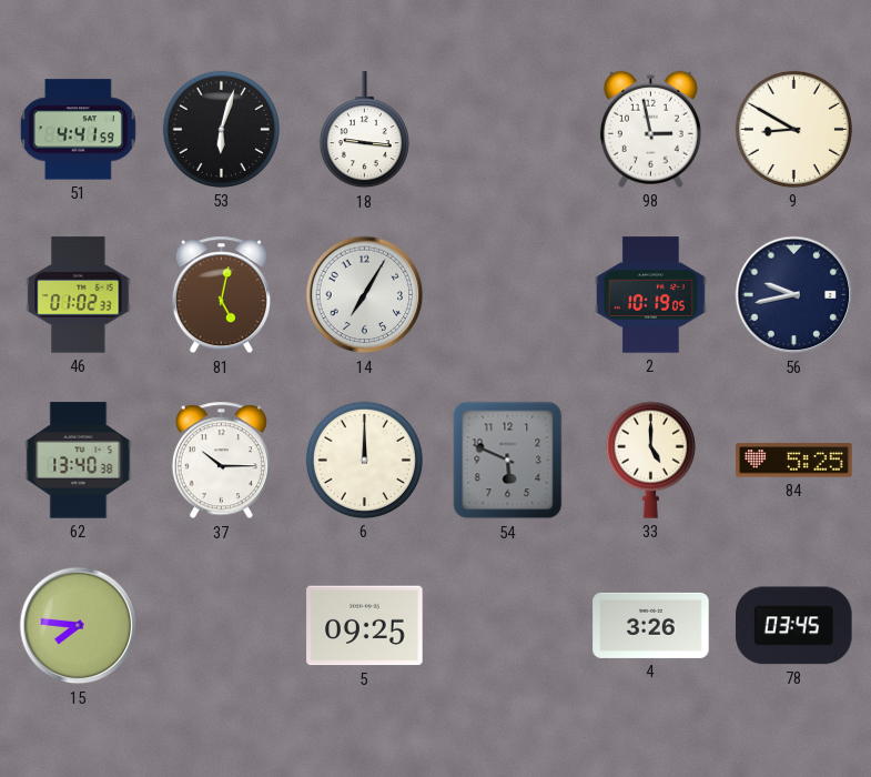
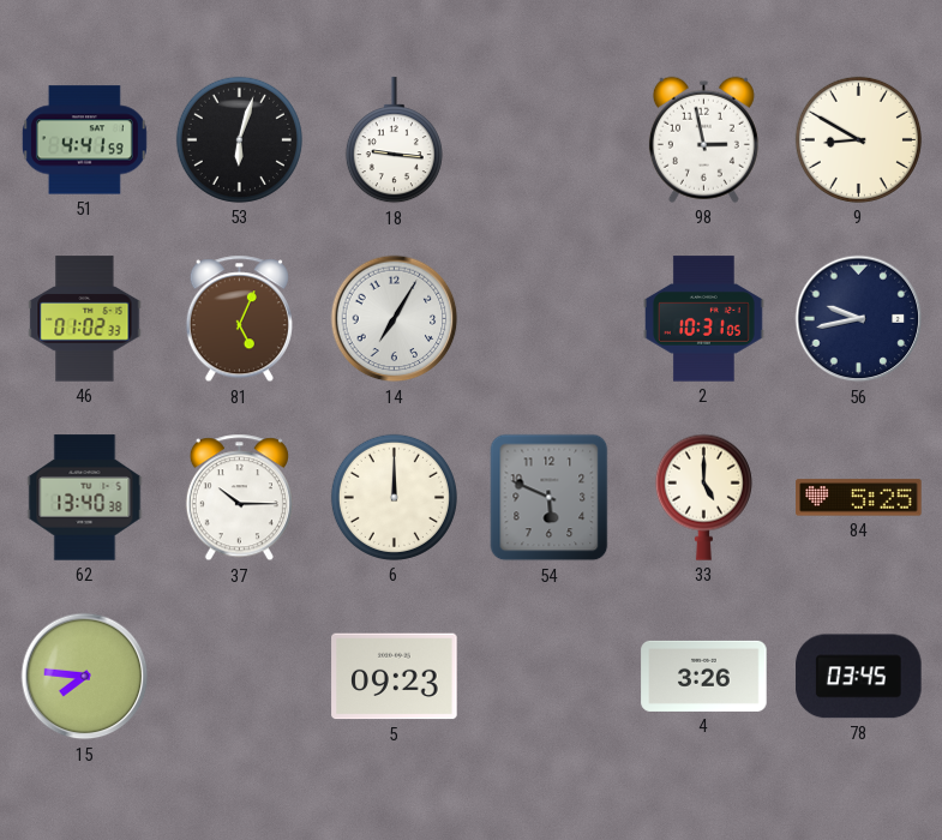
81: 5:02 -> 5:04
2: 10:19 -> 10:31
5: 09:25 -> 09:23
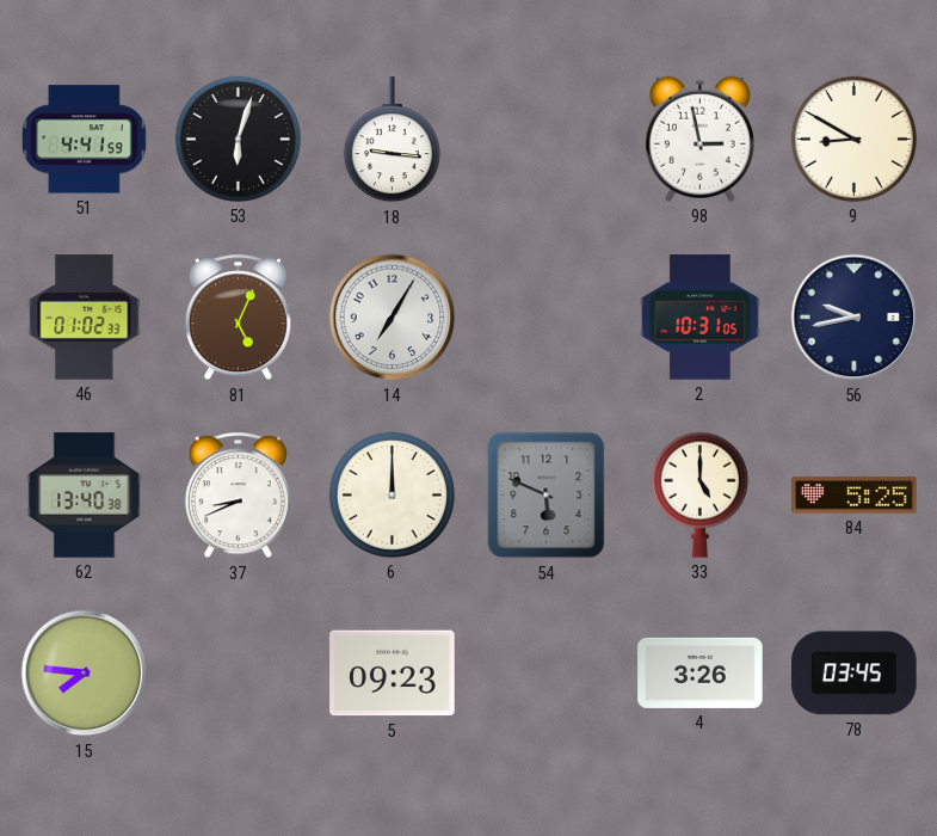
37: 10:15 -> 8:41
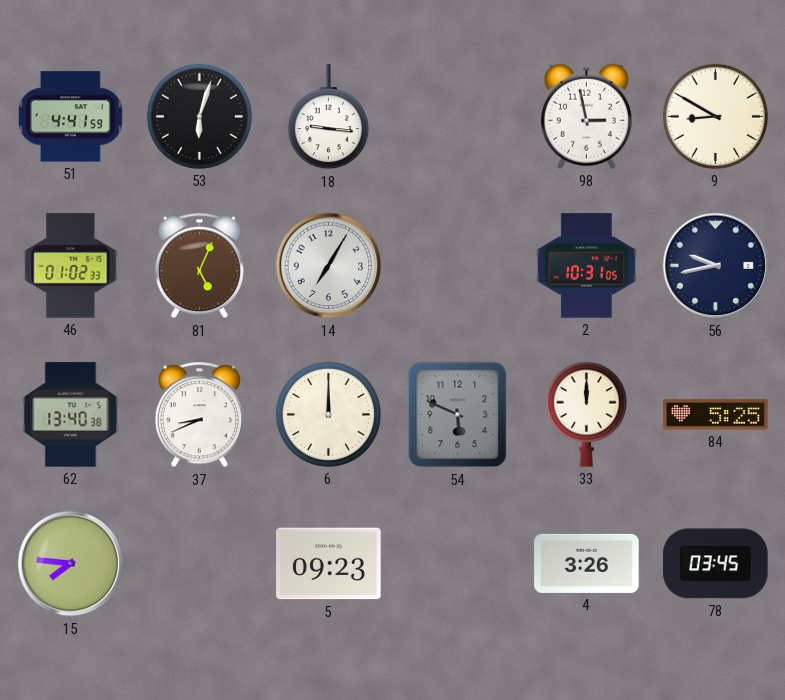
33: 5:00 -> 12:00
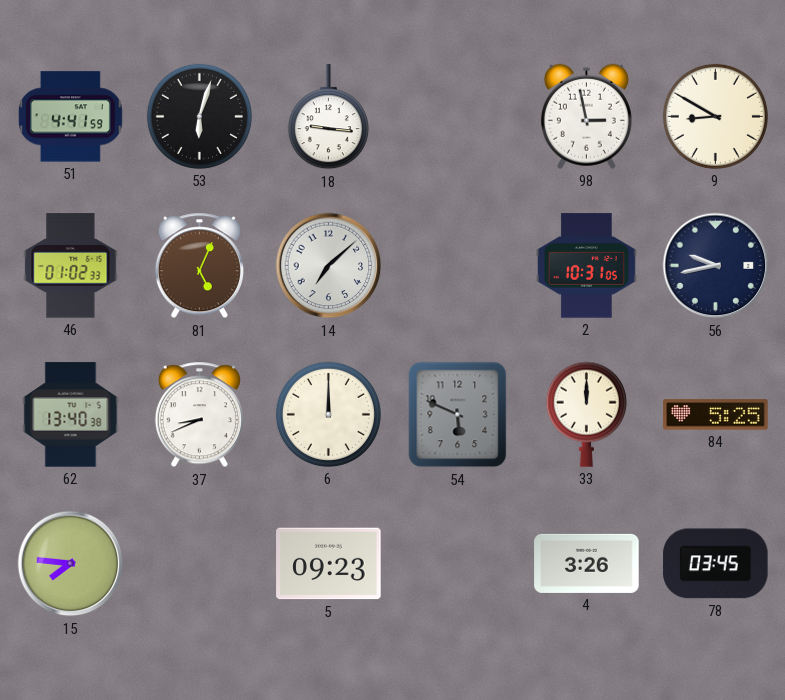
14: 7:05 -> 7:08
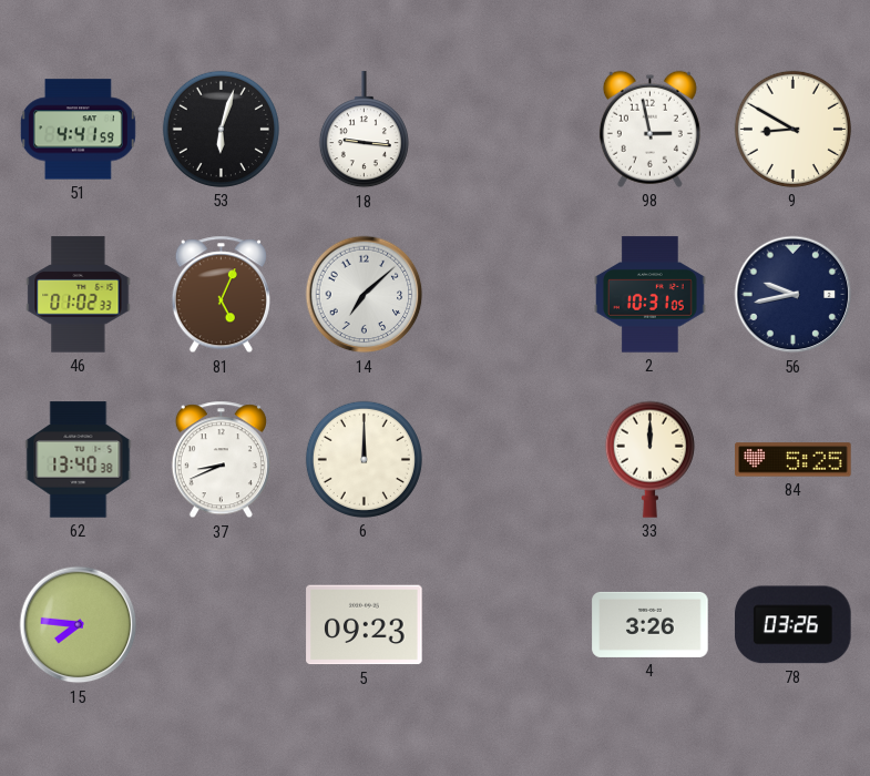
54: 5:49 -> none
78: 03:45 -> 03:26
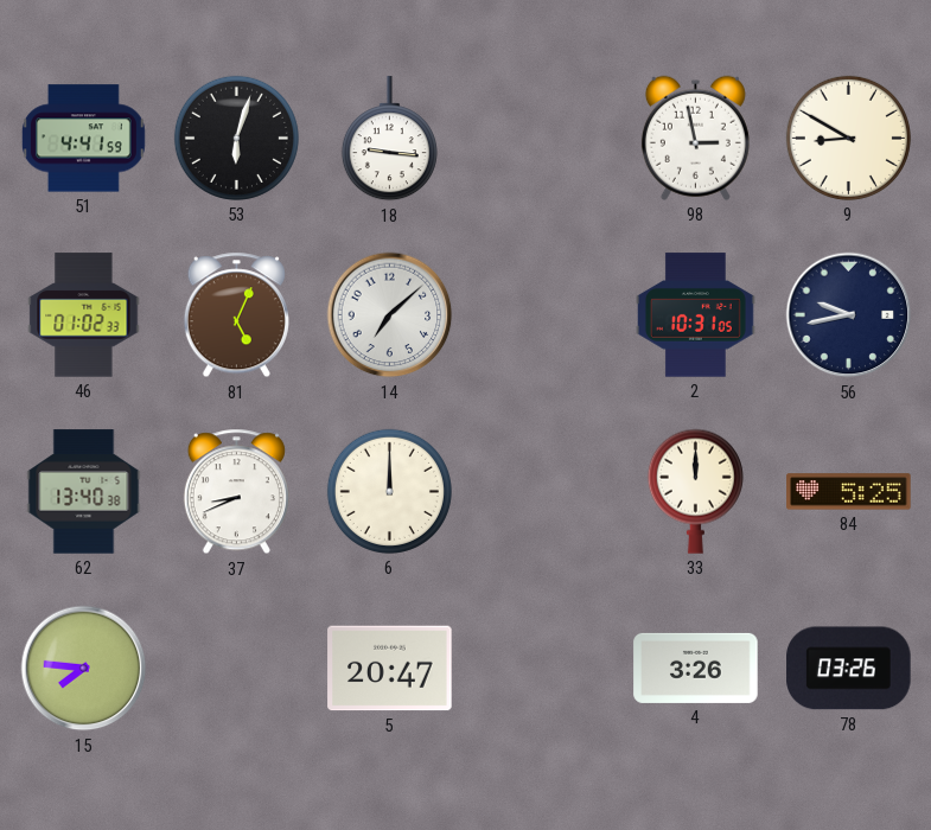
5: 09:23 -> 20:47
